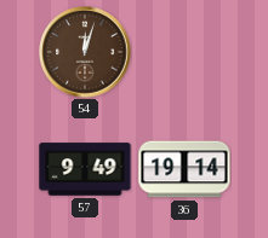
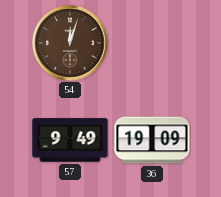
36: 19:14 -> 19:09
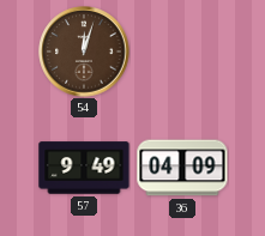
36: 19:09 -> 04:09
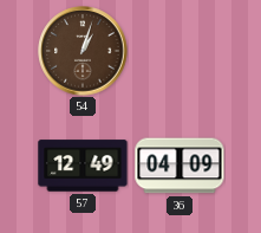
54: 12:03 -> 1:03
57: 9:49 -> 12:49
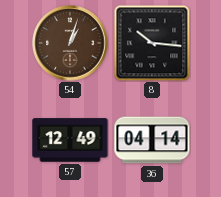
8: none -> 10:16
36: 04:09 -> 04:14
